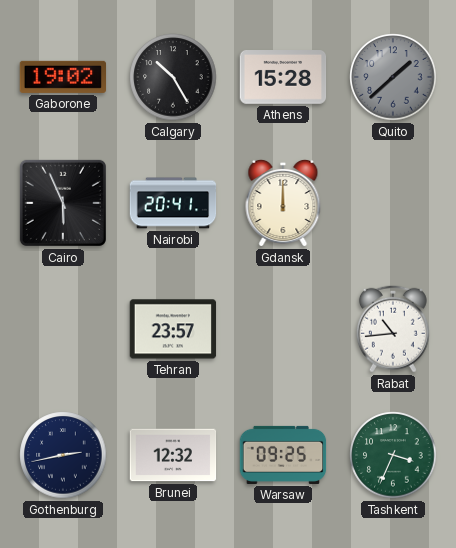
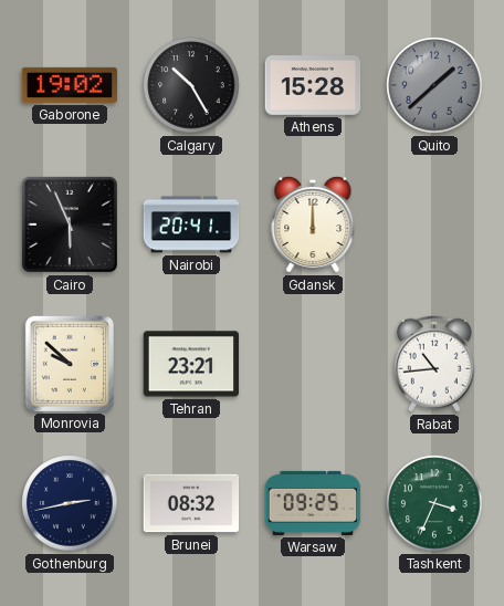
Monrovia: none -> 9:52
Tehran: 23:57 -> 23:21
Brunei: 12:32 -> 08:32
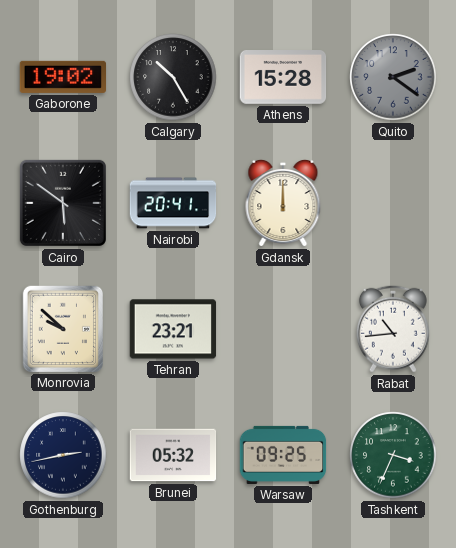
Quito: 1:38 -> 2:21
Cairo: 5:56 -> 5:51
Brunei: 08:32 -> 05:32
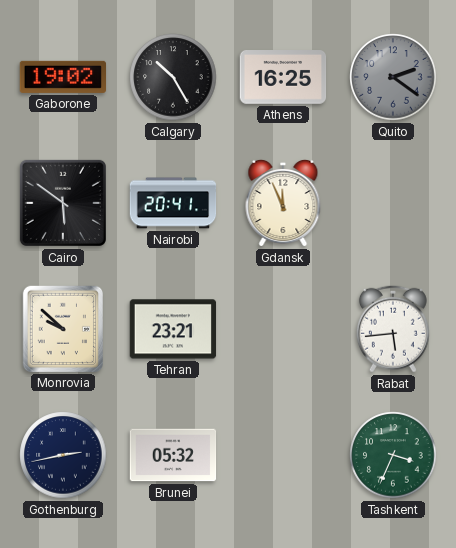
Athens: 15:28 -> 16:25
Gdansk: 12:00 -> 11:56
Rabat: 10:44 -> 5:44
Warsaw: 09:25 -> none
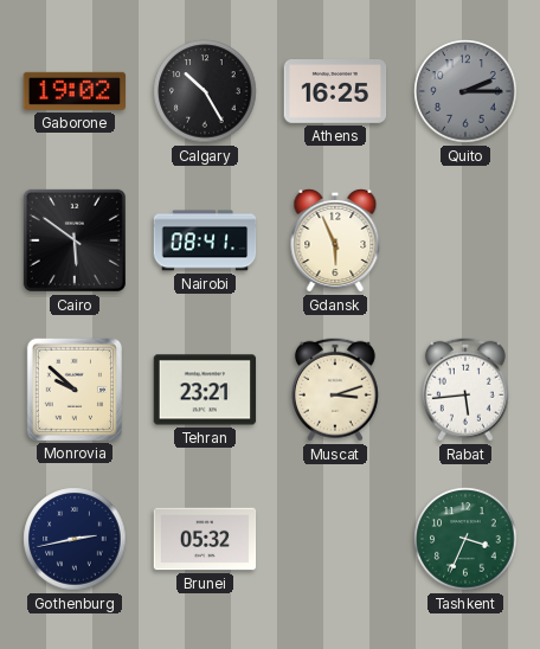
Quito: 2:21 -> 2:15
Nairobi: 20:41 -> 08:41
Gdansk: 11:56 -> 5:56
Muscat: none -> 3:12
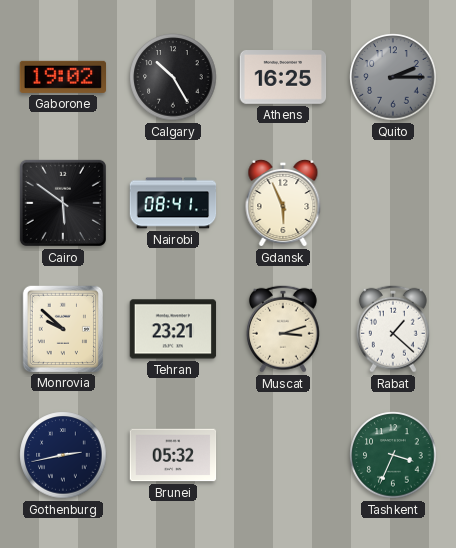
Rabat: 5:44 -> 1:22
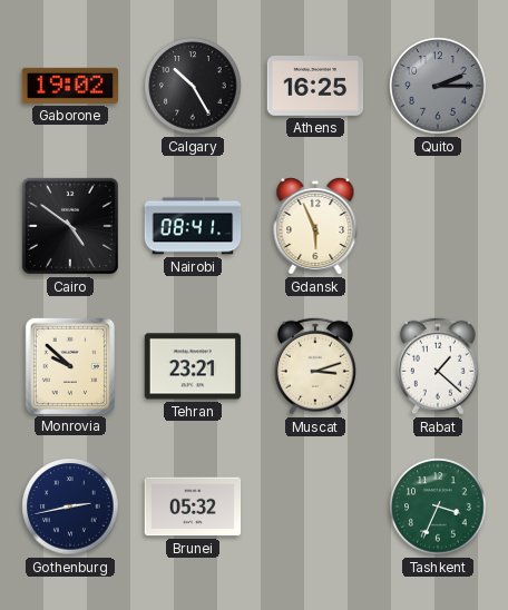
Cairo: 5:51 -> 4:51
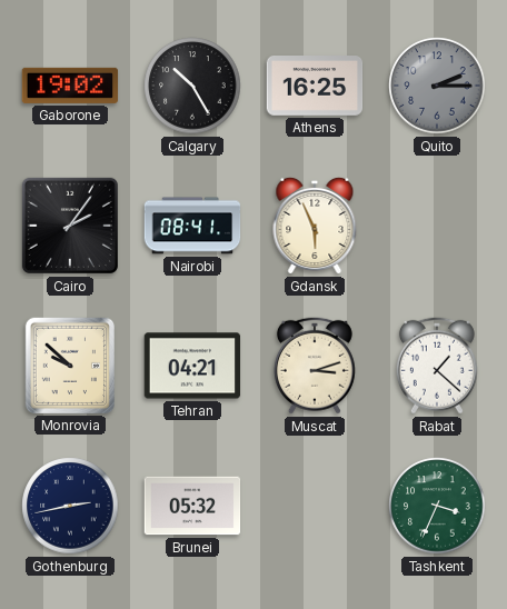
Cairo: 4:51 -> 2:06
Tehran: 23:21 -> 04:21
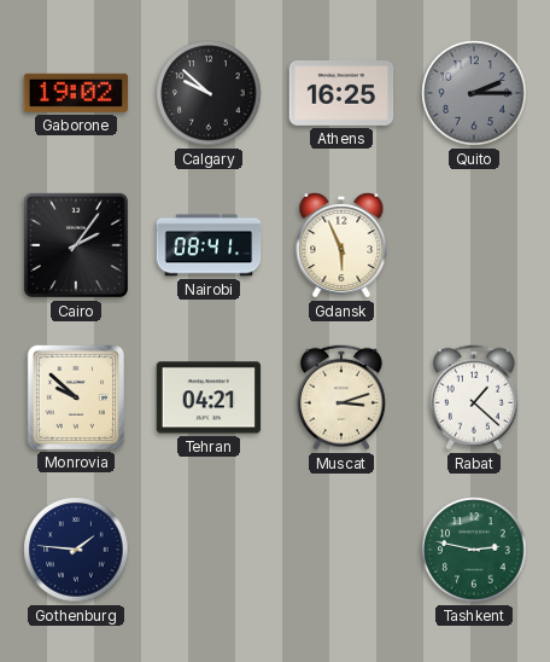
Calgary: 10:25 -> 9:52
Gothenburg: 2:43 -> 1:46
Brunei: 05:32 -> none
Tashkent: 3:34 -> 2:47
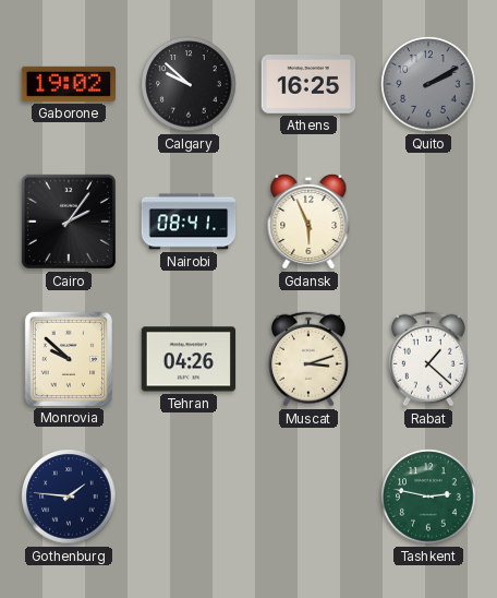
Quito: 2:15 -> 2:10
Tehran: 04:21 -> 04:26
